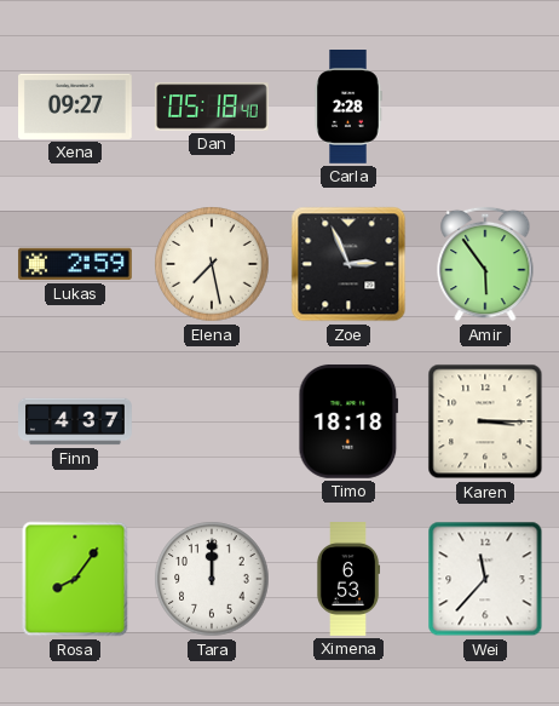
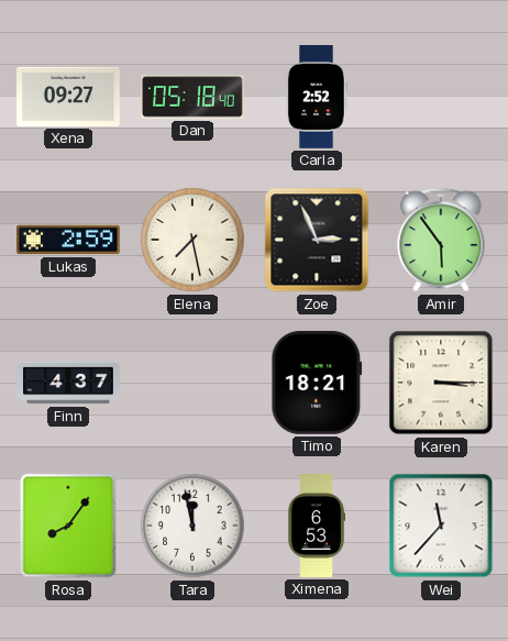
Carla: 2:28 -> 2:52
Timo: 18:18 -> 18:21
Tara: 12:00 -> 11:58
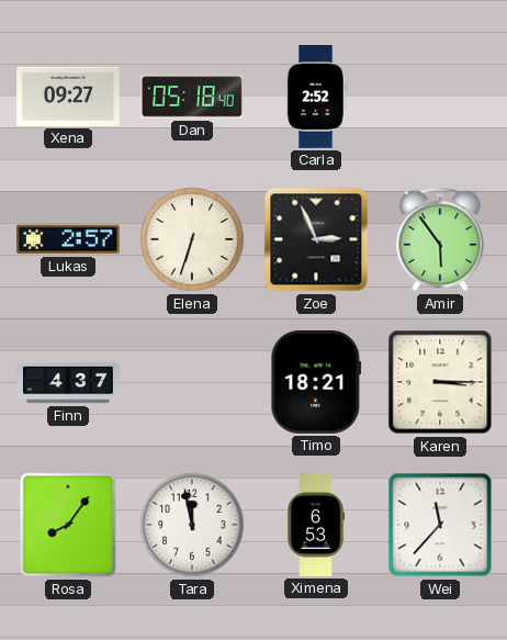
Lukas: 2:59 -> 2:57
Elena: 7:28 -> 6:33
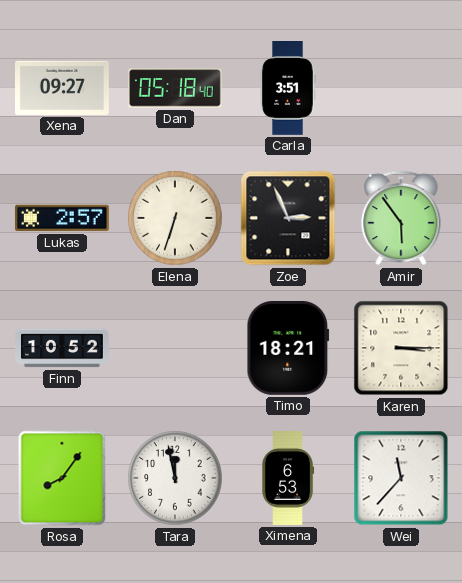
Carla: 2:52 -> 3:51
Finn: 4:37 -> 10:52
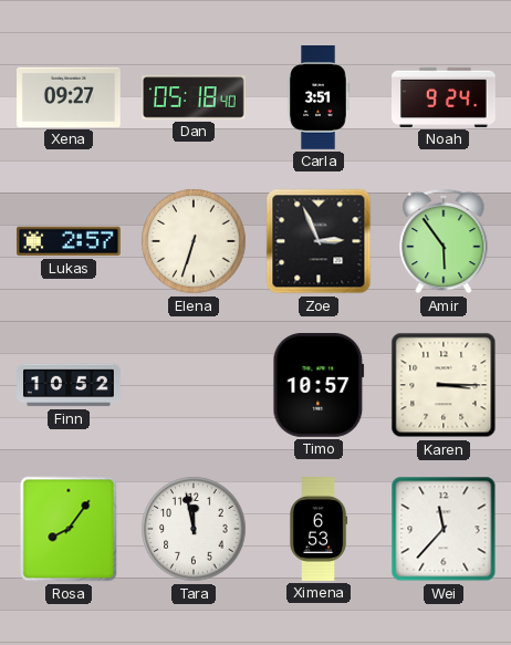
Noah: none -> 9:24
Timo: 18:21 -> 10:57
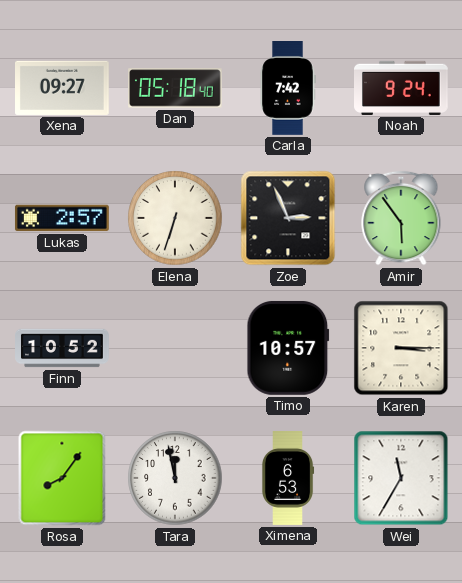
Carla: 3:51 -> 7:42
Wei: 11:37 -> 11:35
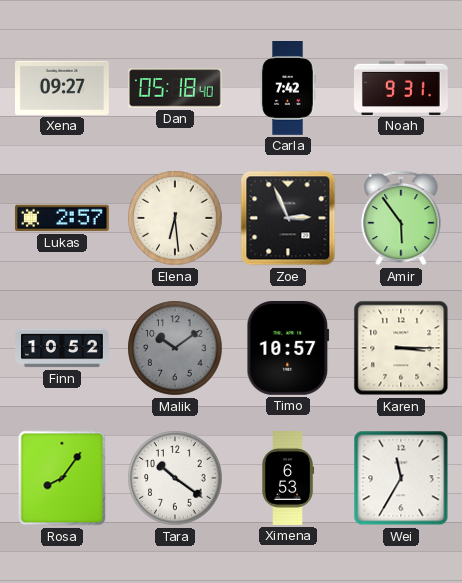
Noah: 9:24 -> 9:31
Elena: 6:33 -> 6:29
Malik: none -> 10:09
Tara: 11:58 -> 10:21
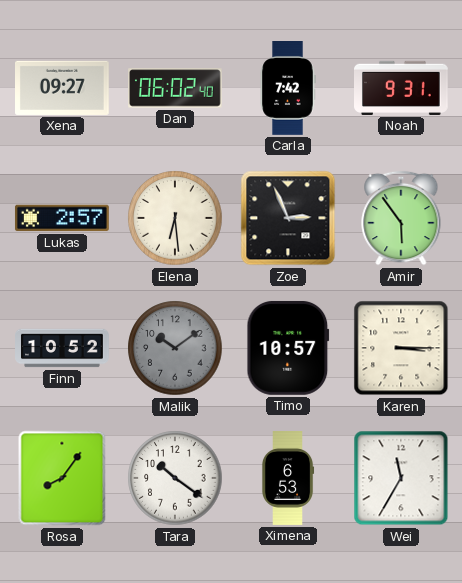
Dan: 05:18 -> 06:02
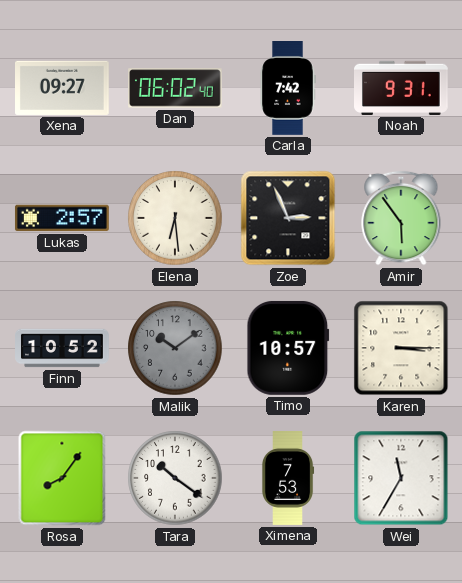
Ximena: 6:53 -> 7:53
